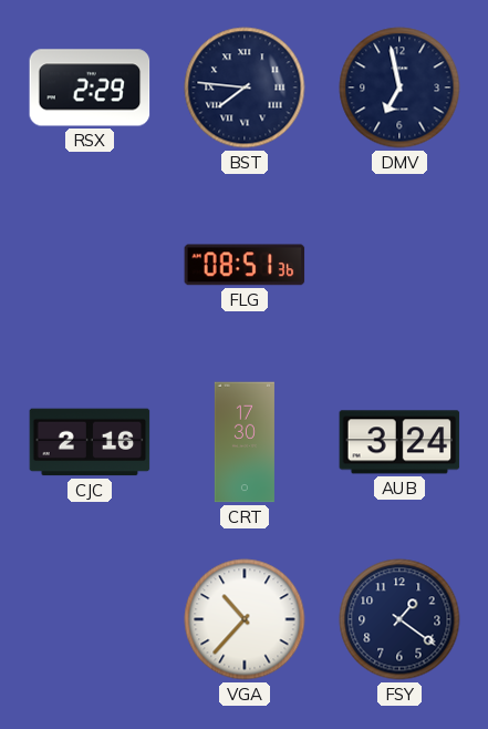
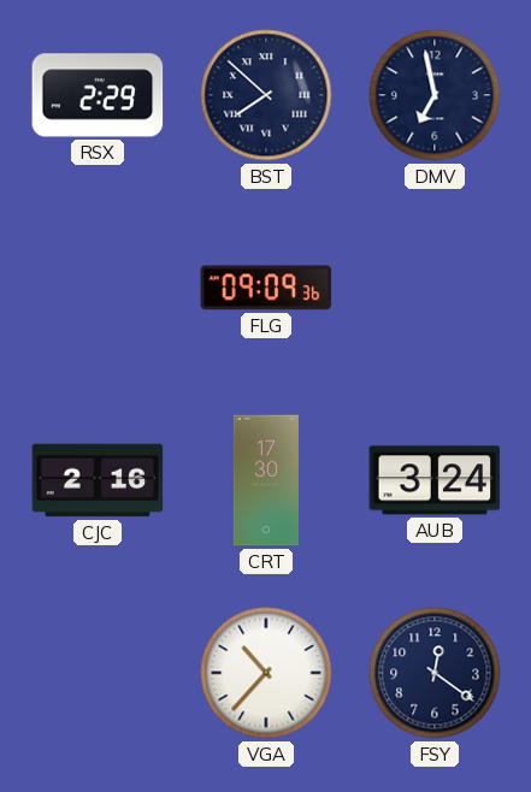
BST: 7:46 -> 7:52
FLG: 08:51 -> 09:09
FSY: 1:21 -> 12:21
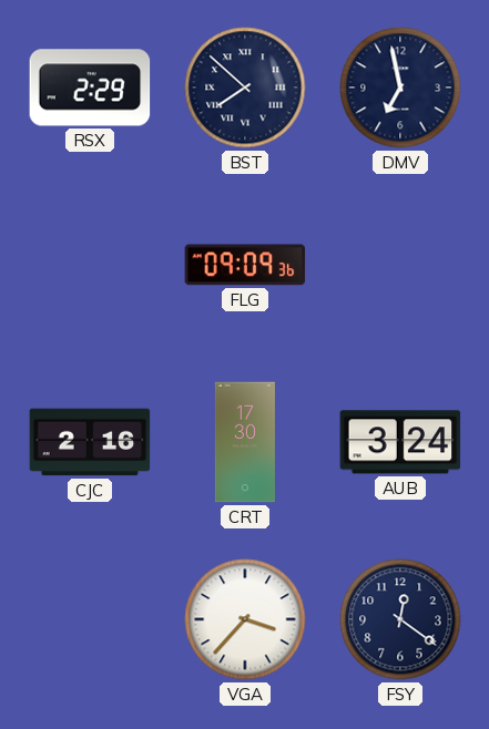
VGA: 10:37 -> 3:37
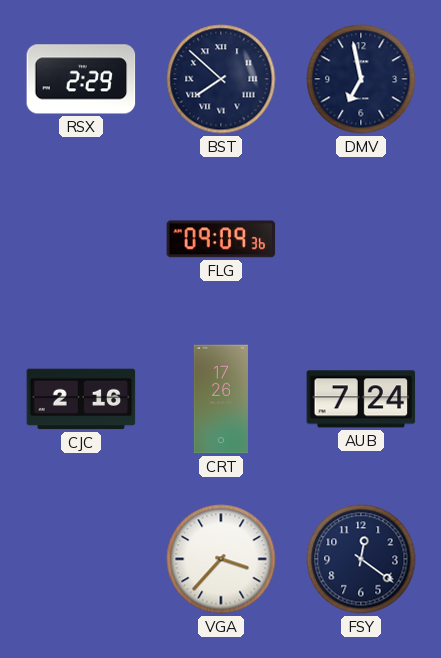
CRT: 17:30 -> 17:26
AUB: 3:24 -> 7:24
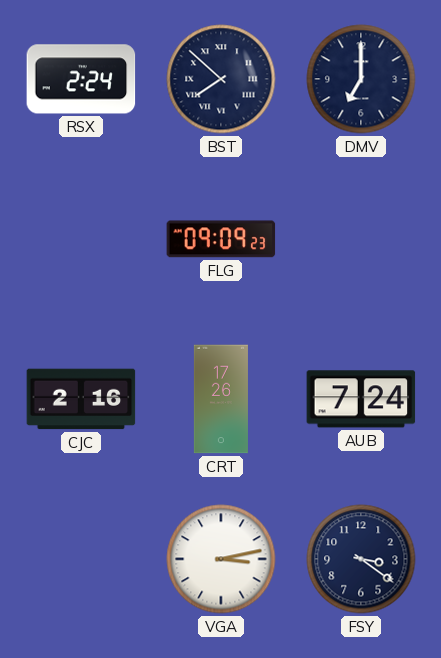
RSX: 2:29 -> 2:24
DMV: 6:58 -> 7:00
FLG: 09:09:36 -> 09:09:23
VGA: 3:37 -> 3:13
FSY: 12:21 -> 3:21
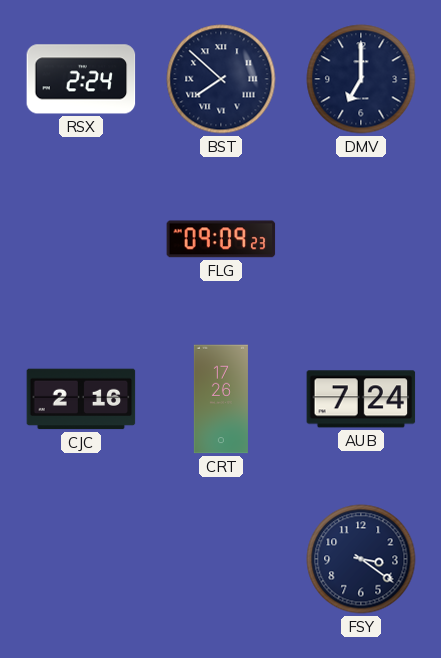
VGA: 3:13 -> none
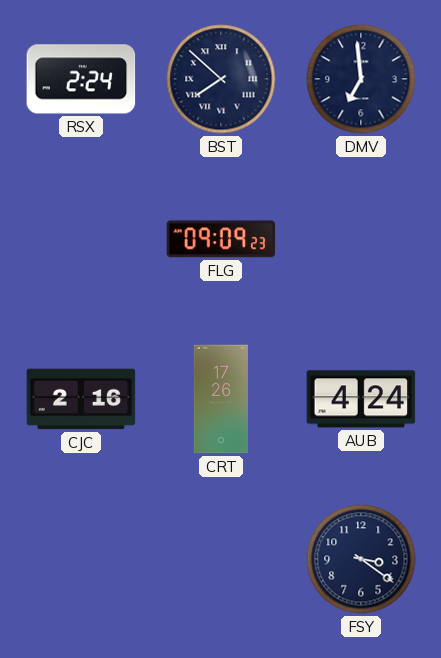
DMV: 7:00 -> 6:59
AUB: 7:24 -> 4:24
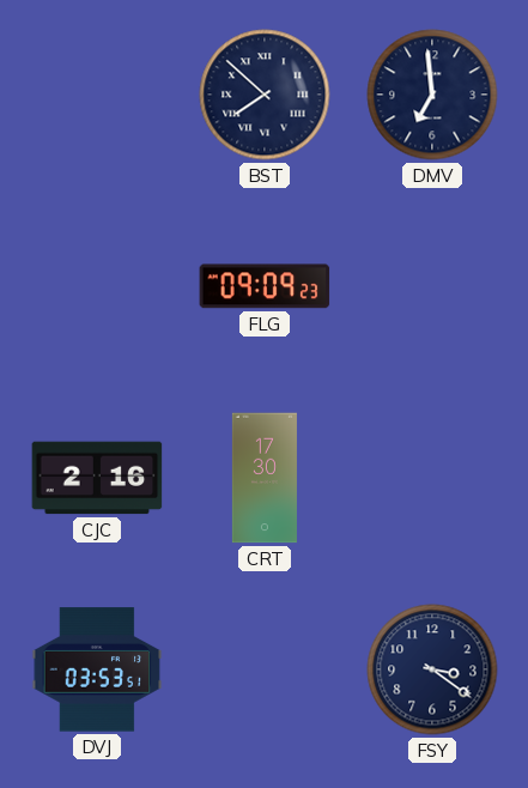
RSX: 2:24 -> none
CRT: 17:26 -> 17:30
AUB: 4:24 -> none
DVJ: none -> 03:53
